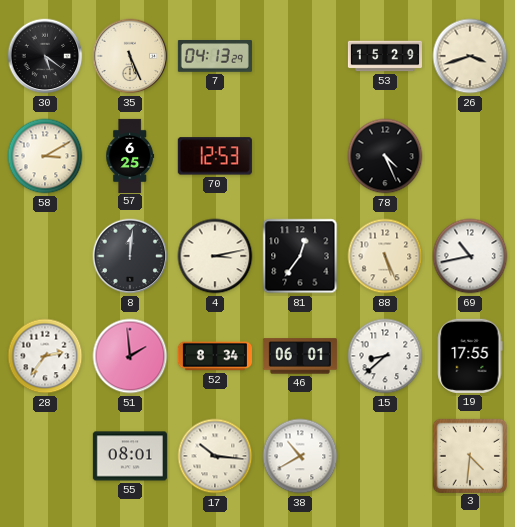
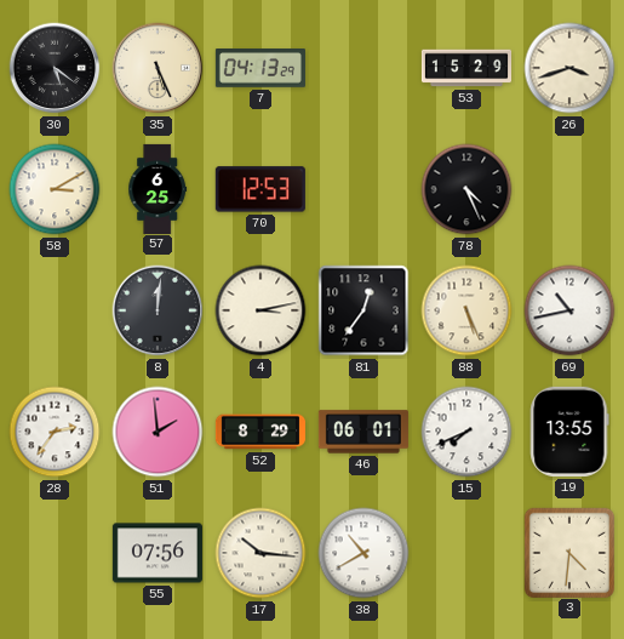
52: 8:34 -> 8:29
15: 8:38 -> 7:41
19: 17:55 -> 13:55
55: 08:01 -> 07:56
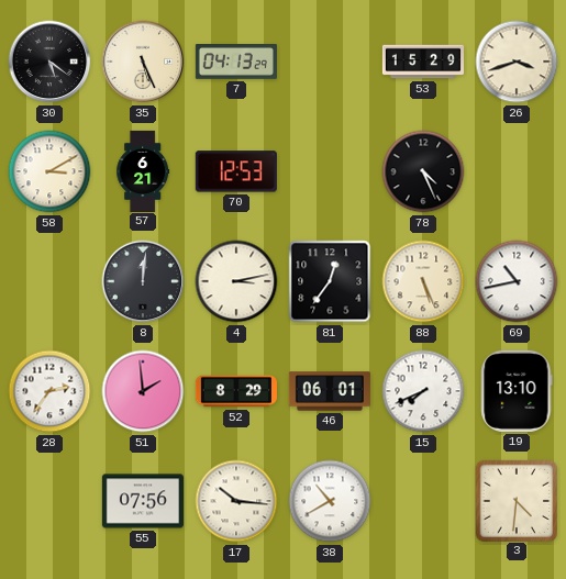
57: 6:25 -> 6:21
19: 13:55 -> 13:10
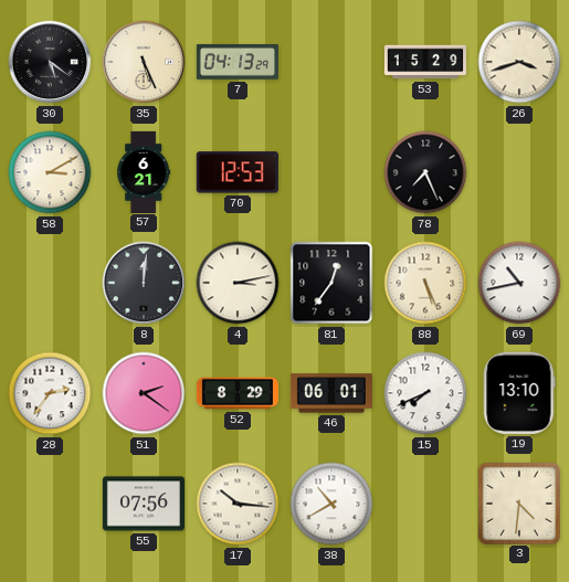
78: 4:26 -> 7:26
51: 1:59 -> 2:21
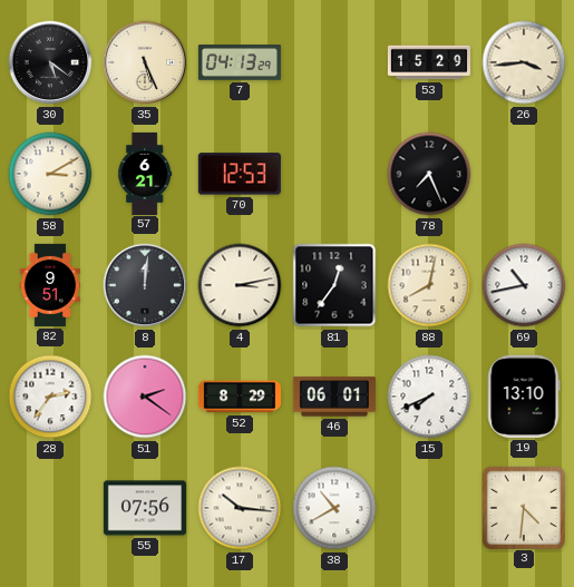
26: 3:42 -> 3:44
82: none -> 9:51
88: 5:26 -> 8:02
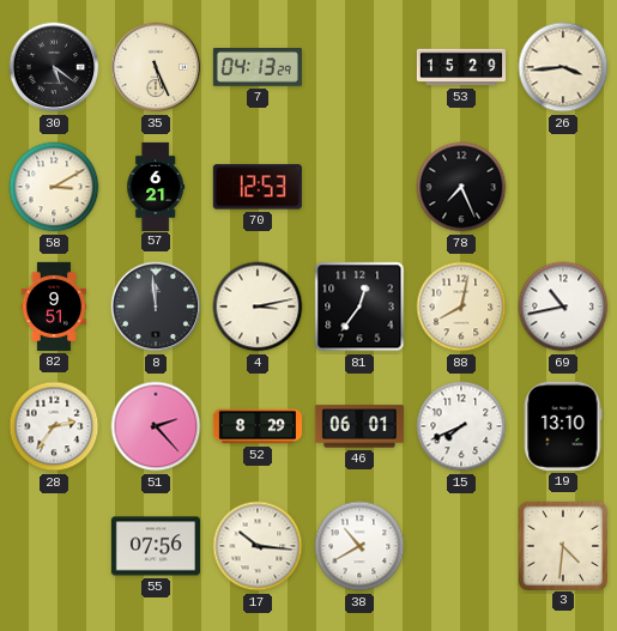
8: 12:01 -> 11:59
51: 2:21 -> 2:23
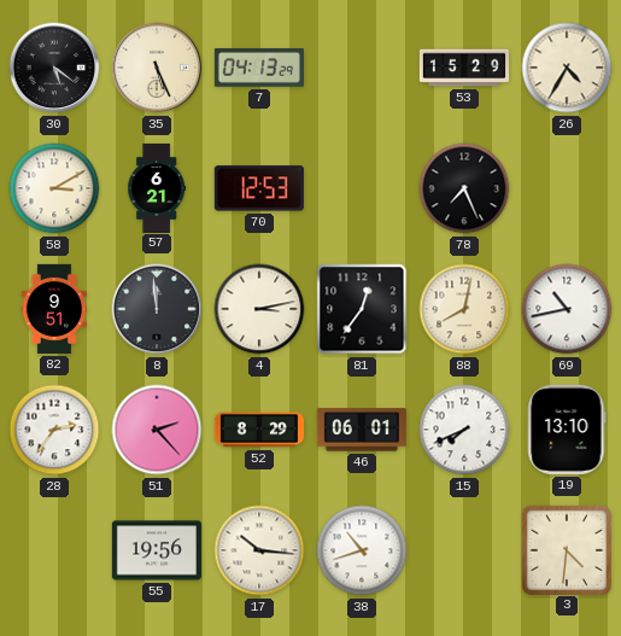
26: 3:44 -> 4:35
55: 07:56 -> 19:56
38: 10:40 -> 10:42
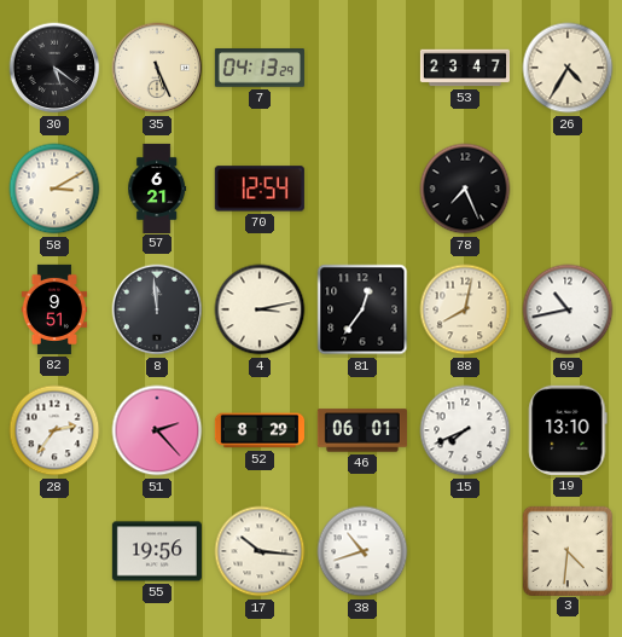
53: 15:29 -> 23:47
70: 12:53 -> 12:54
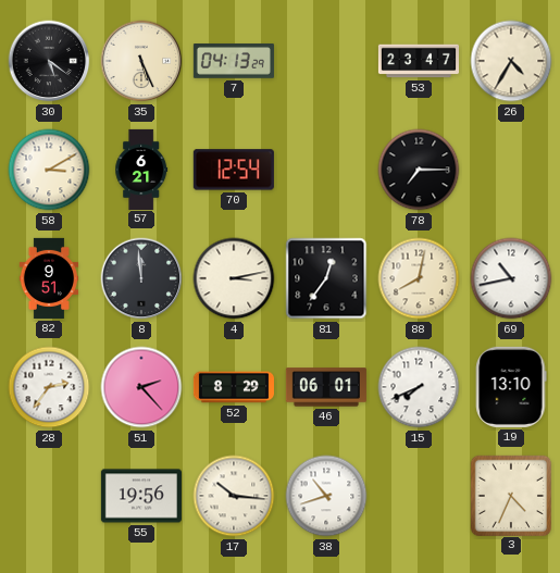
78: 7:26 -> 7:15
3: 4:31 -> 4:34
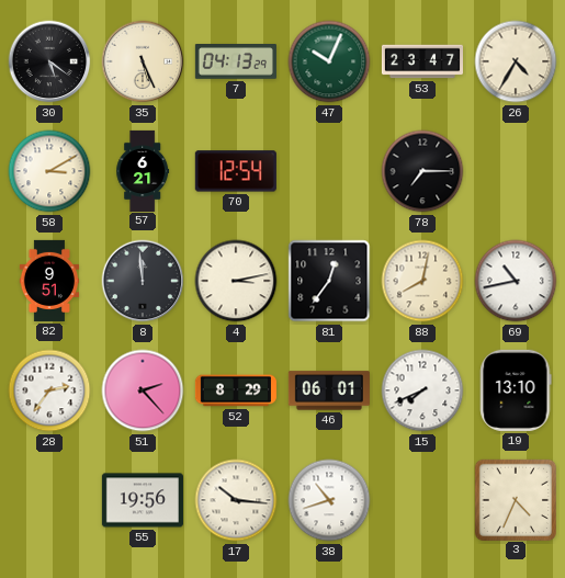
47: none -> 10:04
